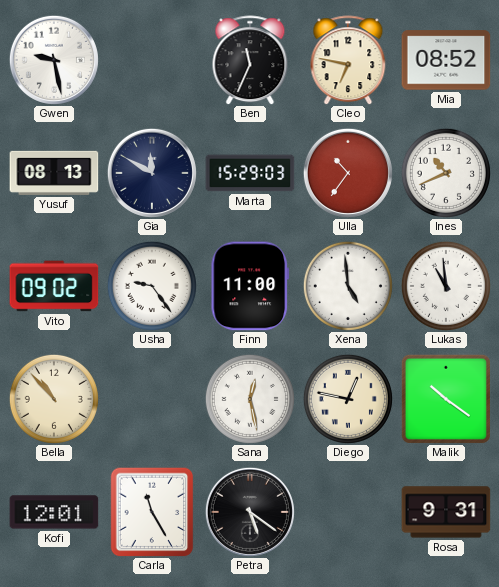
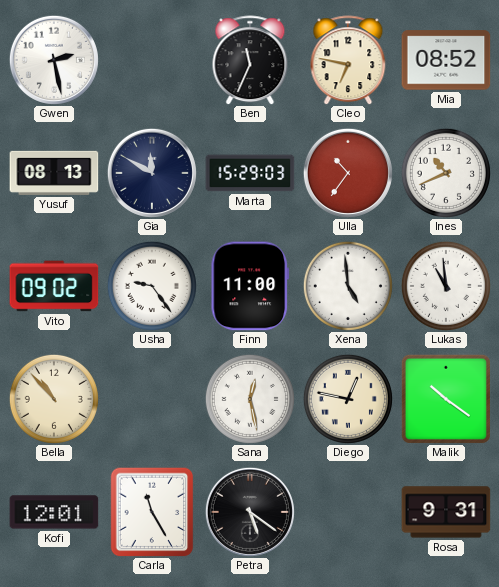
Gwen: 9:28 -> 2:28
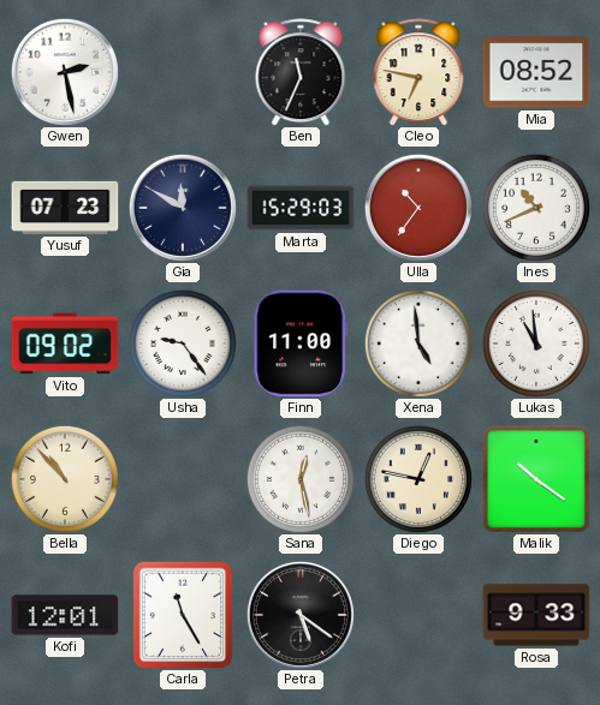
Yusuf: 08:13 -> 07:23
Rosa: 9:31 -> 9:33
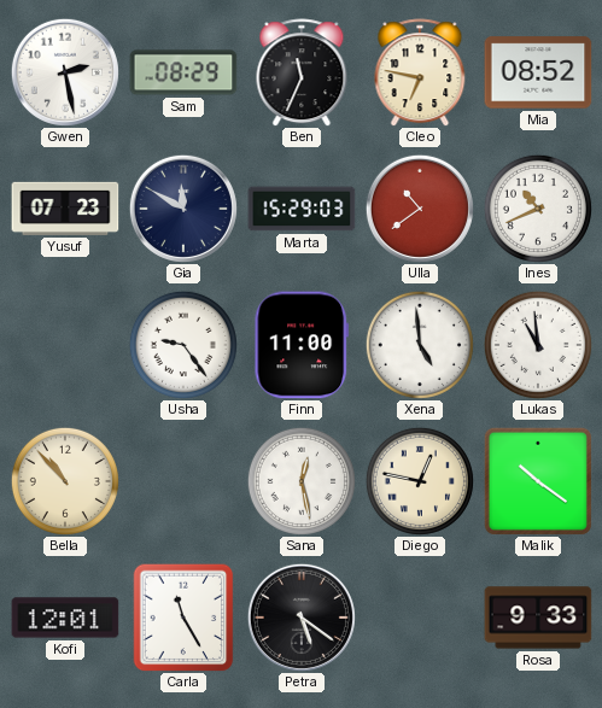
Sam: none -> 08:29
Ulla: 10:36 -> 10:39
Vito: 09:02 -> none
